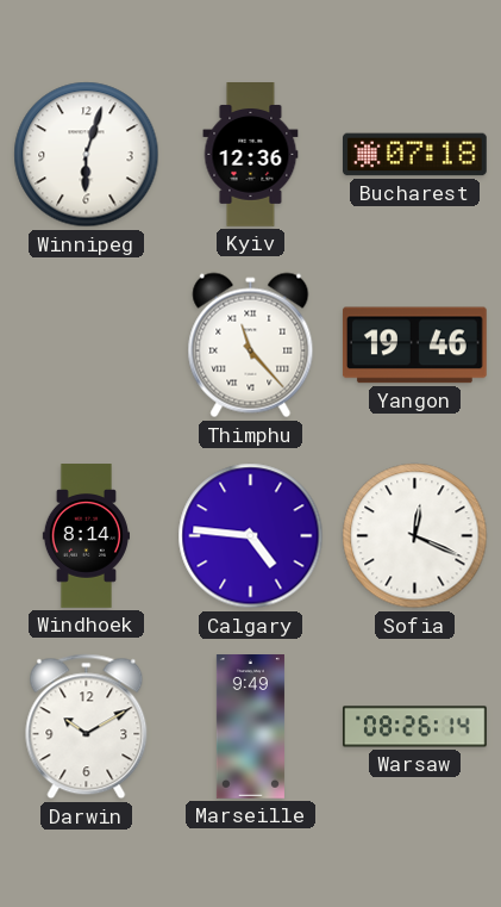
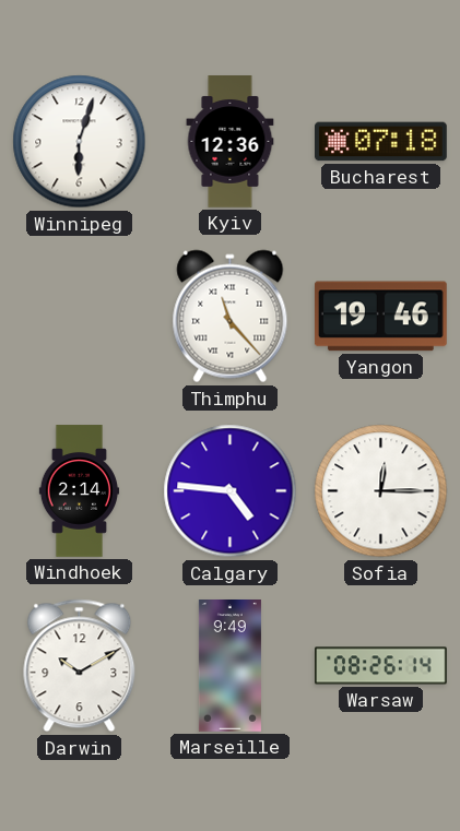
Windhoek: 8:14 -> 2:14
Sofia: 12:19 -> 12:15
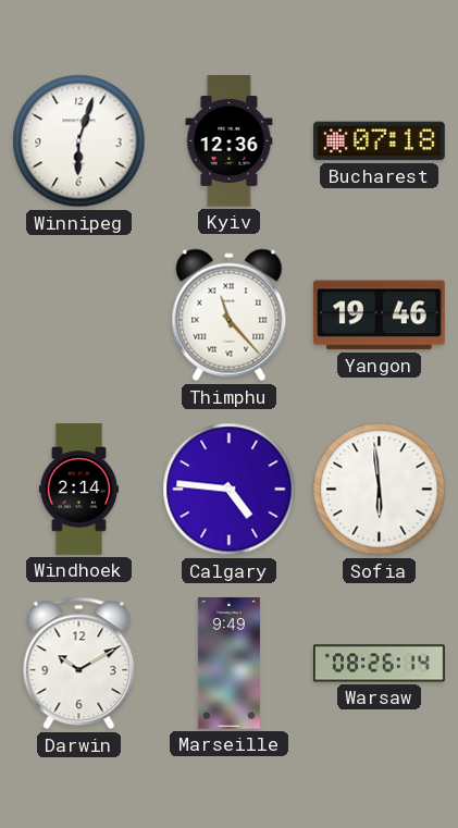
Sofia: 12:15 -> 5:59
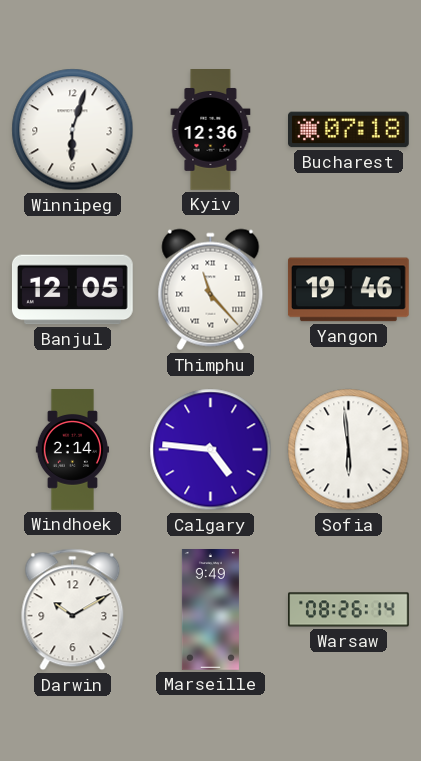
Banjul: none -> 12:05
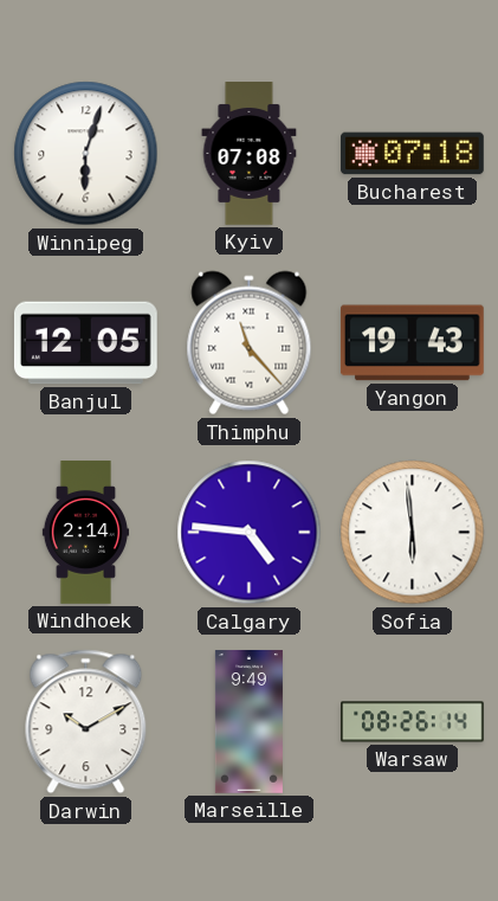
Kyiv: 12:36 -> 07:08
Yangon: 19:46 -> 19:43
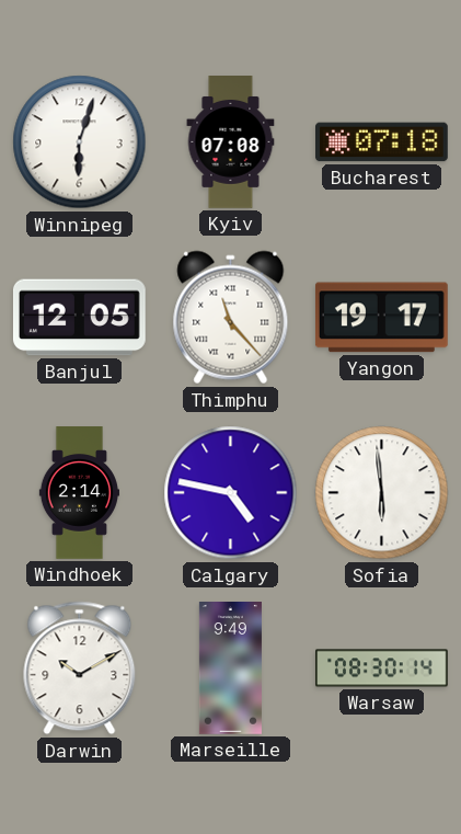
Yangon: 19:43 -> 19:17
Calgary: 4:46 -> 4:47
Warsaw: 08:26 -> 08:30
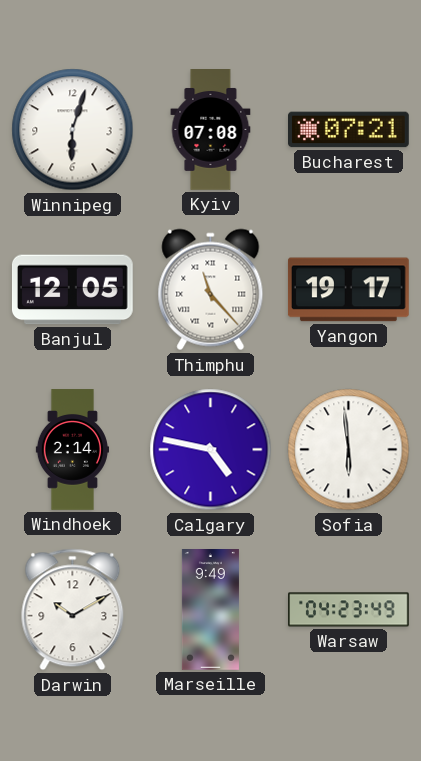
Bucharest: 07:18 -> 07:21
Warsaw: 08:30 -> 04:23
